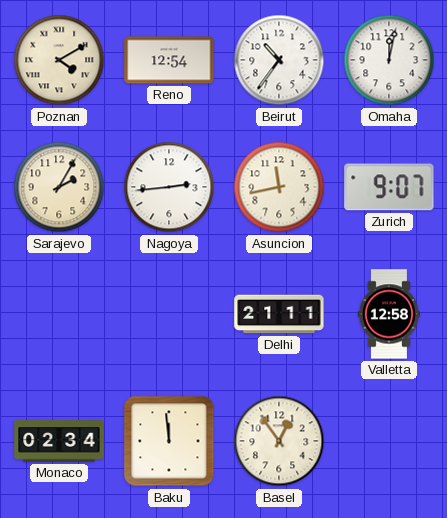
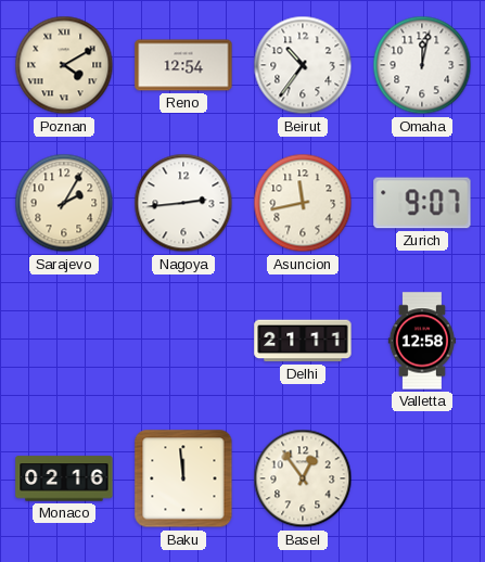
Monaco: 02:34 -> 02:16
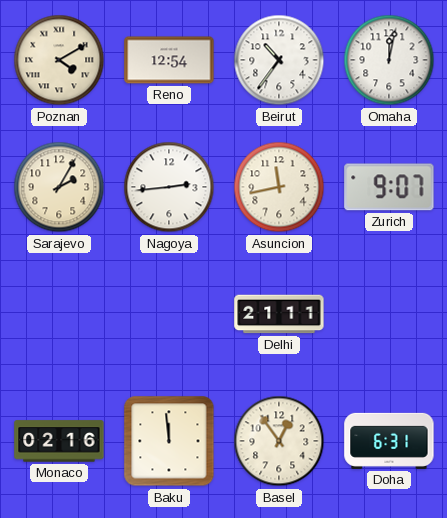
Valletta: 12:58 -> none
Doha: none -> 6:31
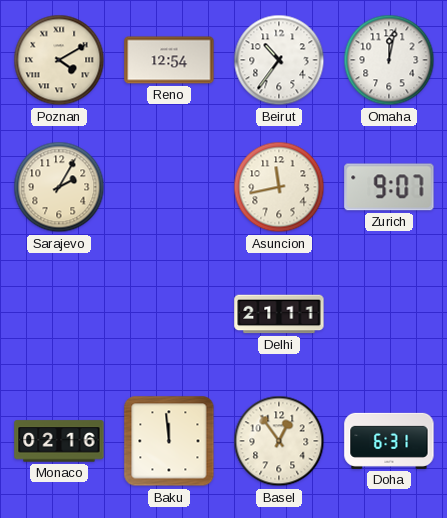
Nagoya: 2:44 -> none
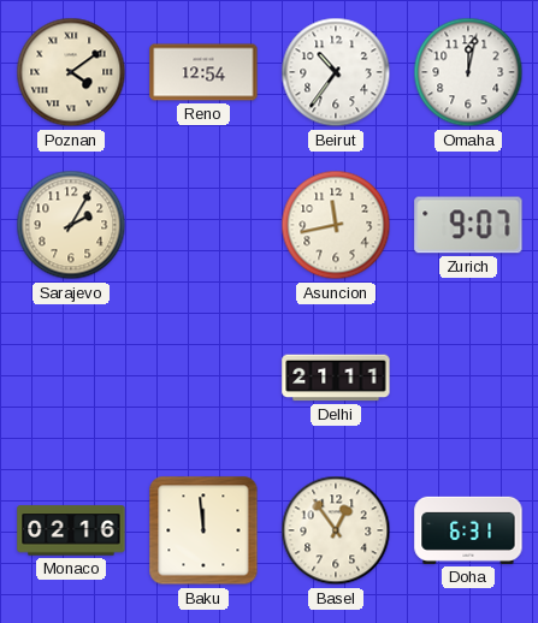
Poznan: 4:10 -> 4:09
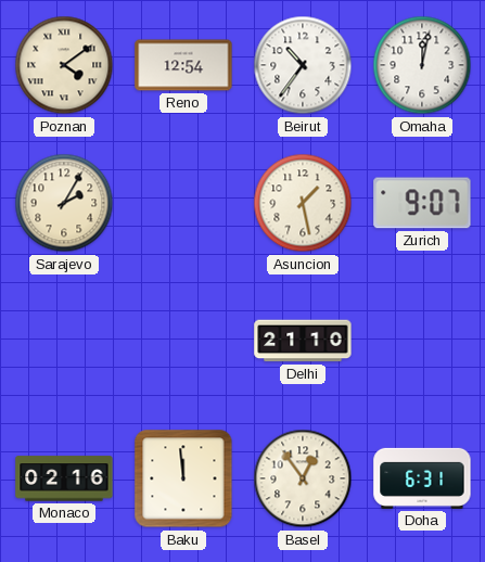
Asuncion: 11:43 -> 1:28
Delhi: 21:11 -> 21:10
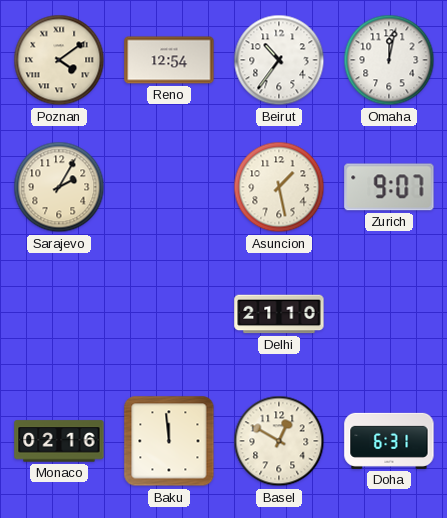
Basel: 12:54 -> 12:50
